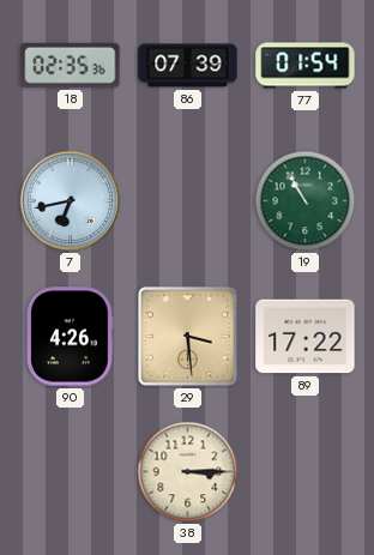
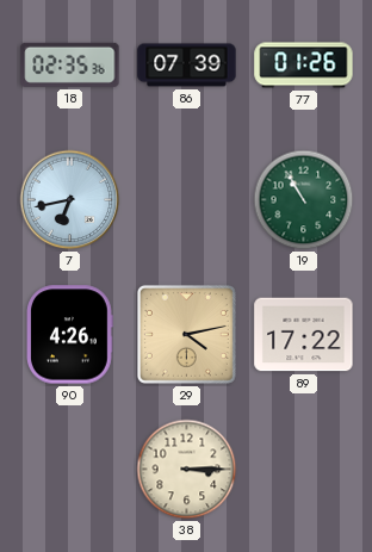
77: 01:54 -> 01:26
29: 3:29 -> 4:13
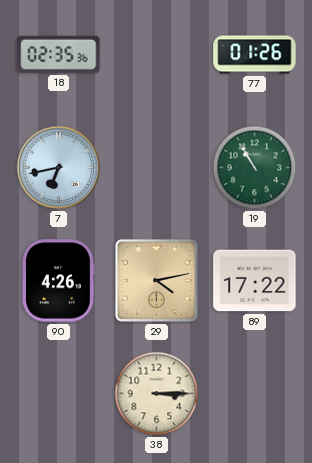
86: 07:39 -> none
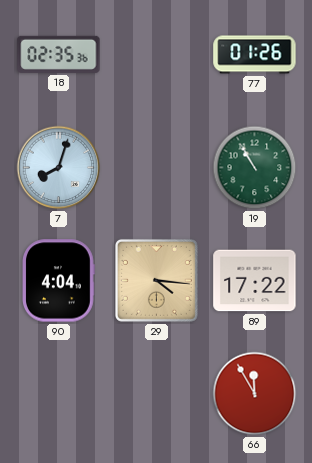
7: 6:43 -> 8:03
90: 4:26 -> 4:04
29: 4:13 -> 4:16
38: 3:15 -> none
66: none -> 11:55
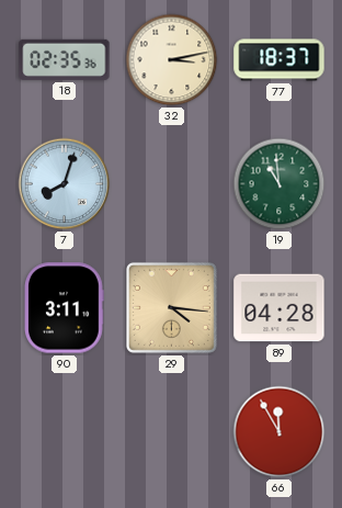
32: none -> 3:13
77: 01:26 -> 18:37
19: 10:55 -> 10:59
90: 4:04 -> 3:11
89: 17:22 -> 04:28
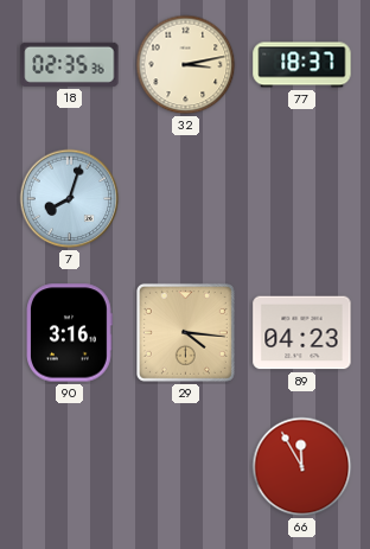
19: 10:59 -> none
90: 3:11 -> 3:16
89: 04:28 -> 04:23
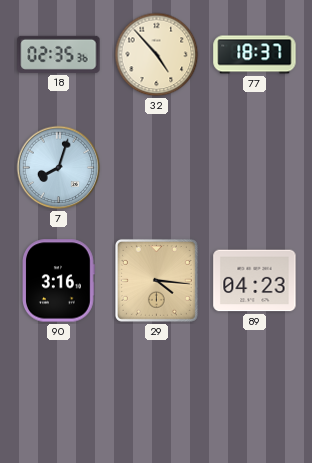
32: 3:13 -> 4:53
66: 11:55 -> none
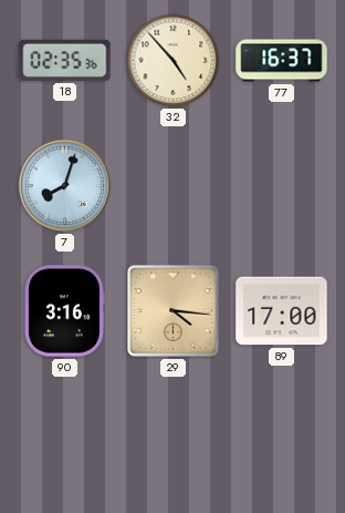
77: 18:37 -> 16:37
89: 04:23 -> 17:00
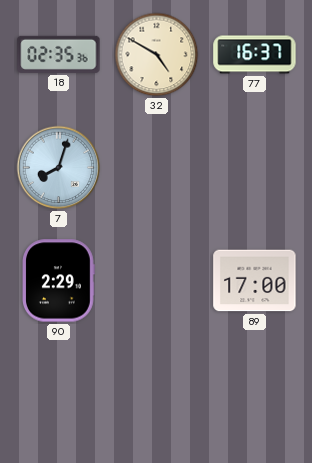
32: 4:53 -> 4:50
90: 3:16 -> 2:29
29: 4:16 -> none
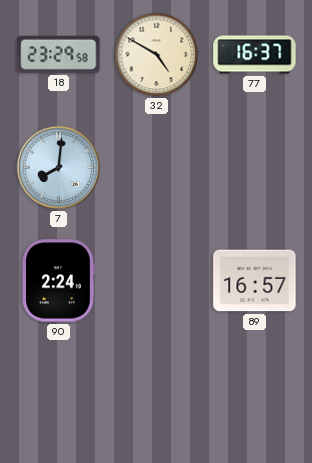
18: 02:35 -> 23:29
7: 8:03 -> 8:01
90: 2:29 -> 2:24
89: 17:00 -> 16:57
